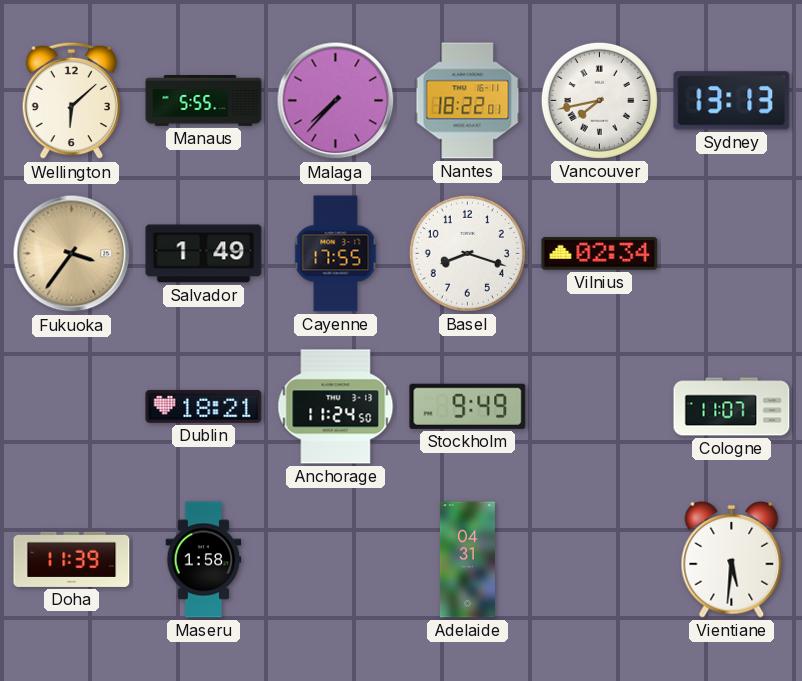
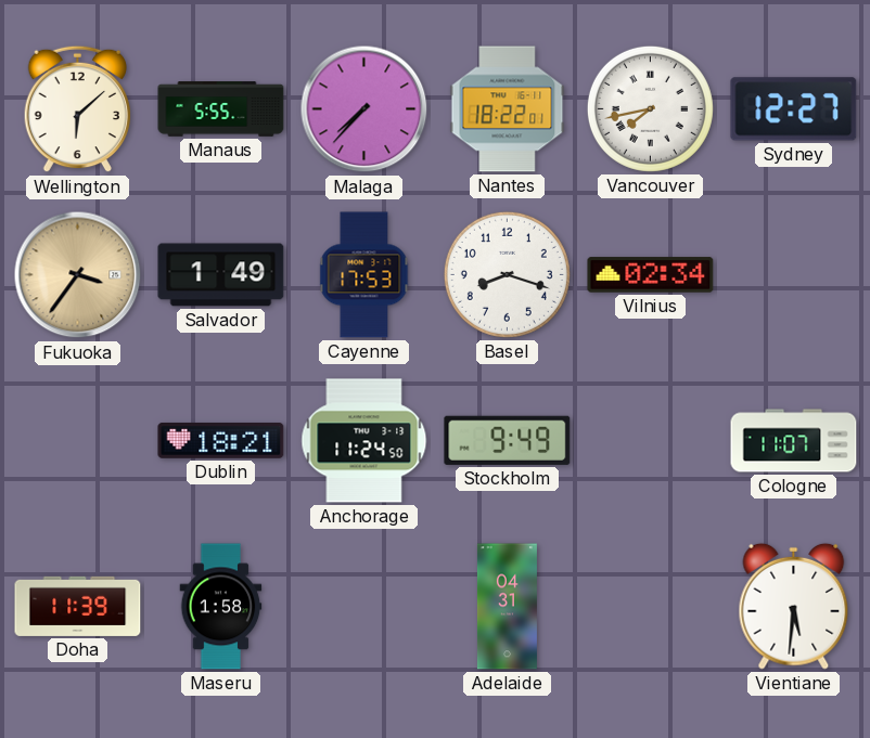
Sydney: 13:13 -> 12:27
Cayenne: 17:55 -> 17:53
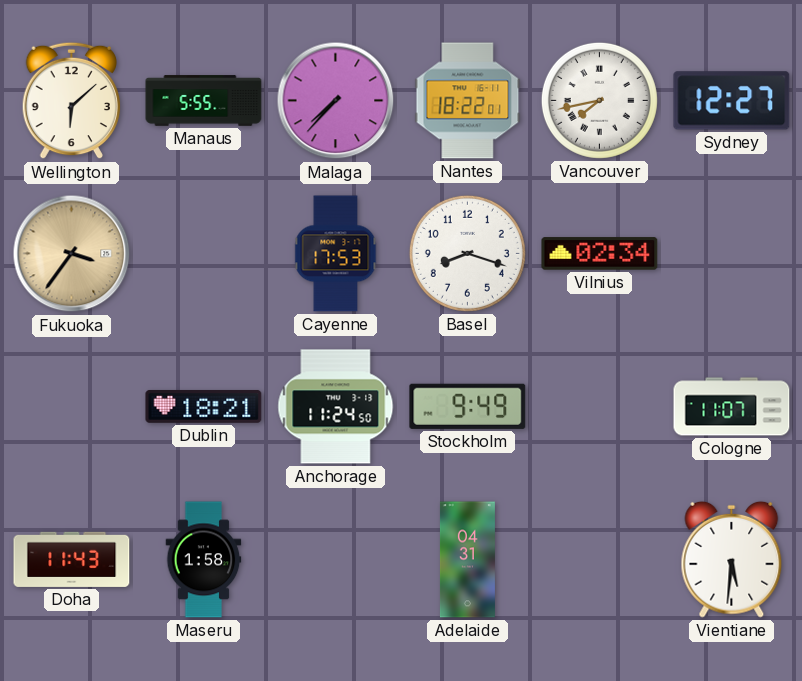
Salvador: 1:49 -> none
Doha: 11:39 -> 11:43
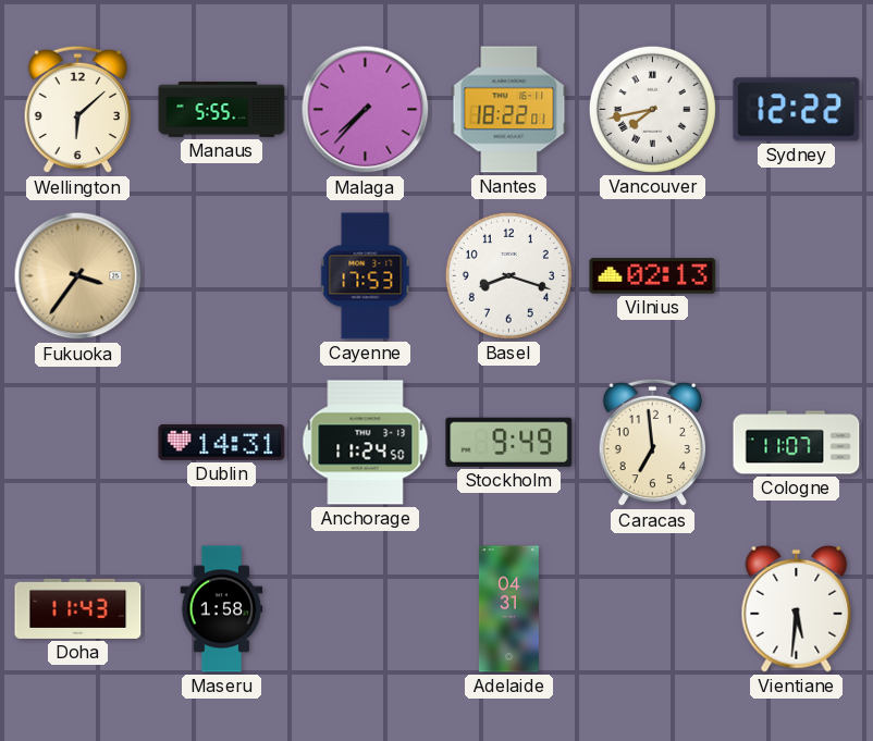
Sydney: 12:27 -> 12:22
Vilnius: 02:34 -> 02:13
Dublin: 18:21 -> 14:31
Caracas: none -> 6:59
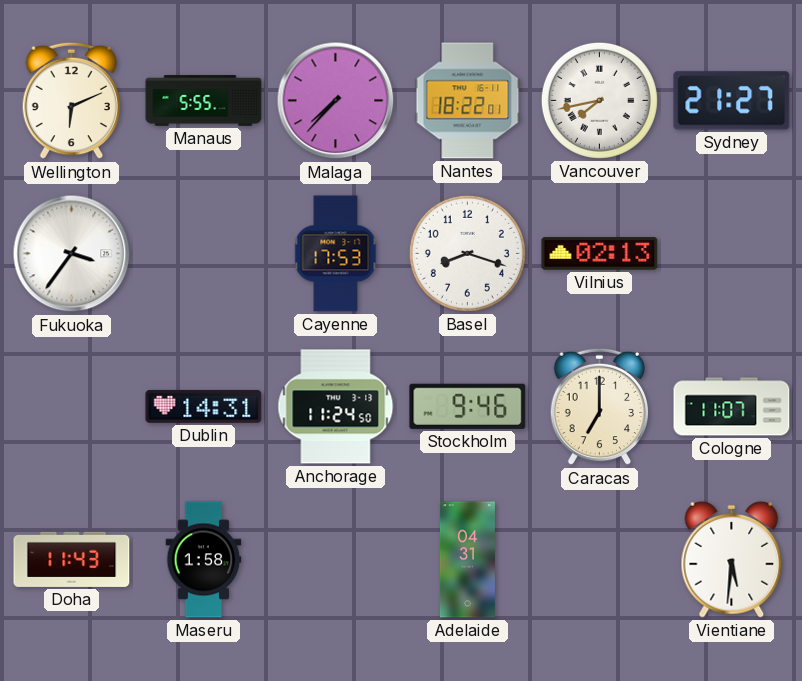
Wellington: 6:08 -> 6:11
Sydney: 12:22 -> 21:27
Fukuoka dial: champagne -> white
Stockholm: 9:49 -> 9:46
Caracas: 6:59 -> 7:00
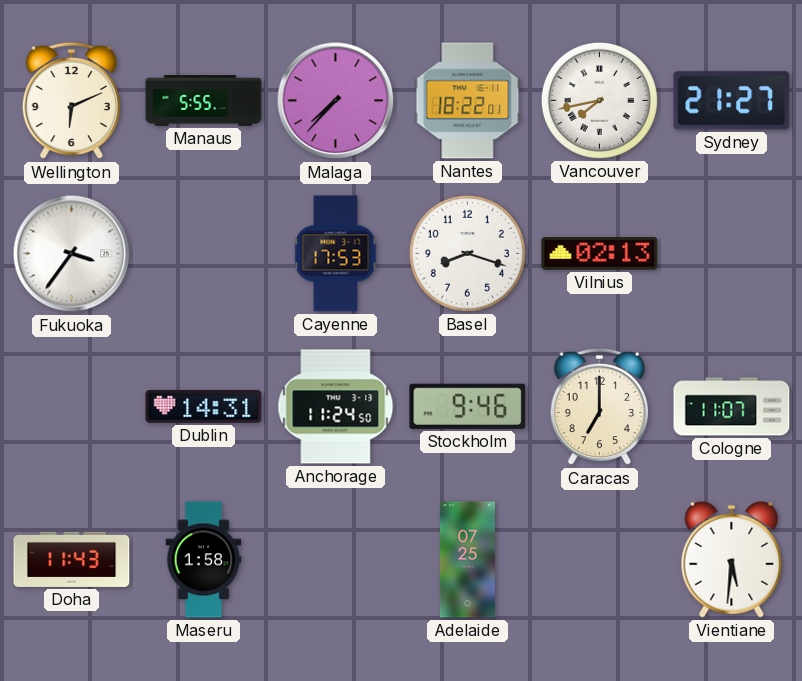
Adelaide: 04:31 -> 07:25
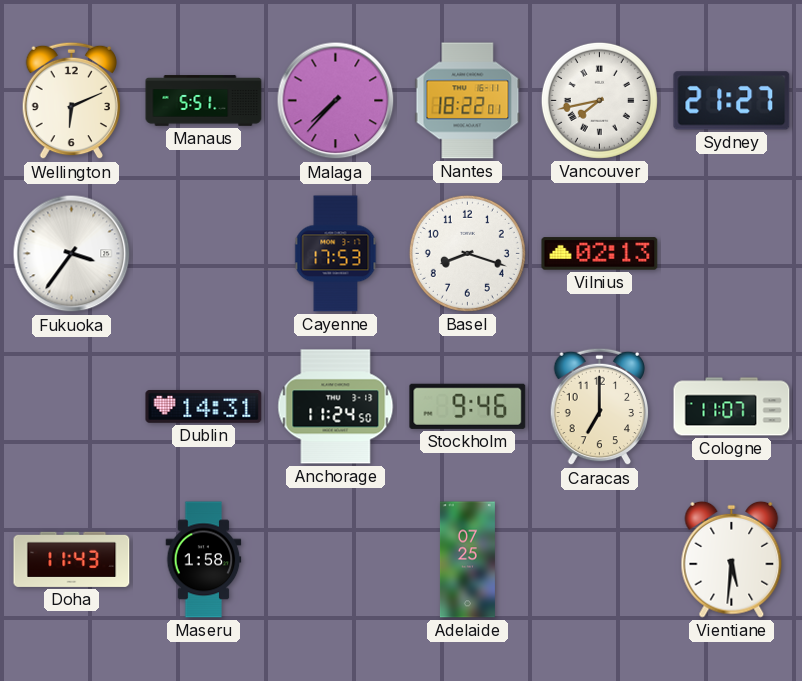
Manaus: 5:55 -> 5:51
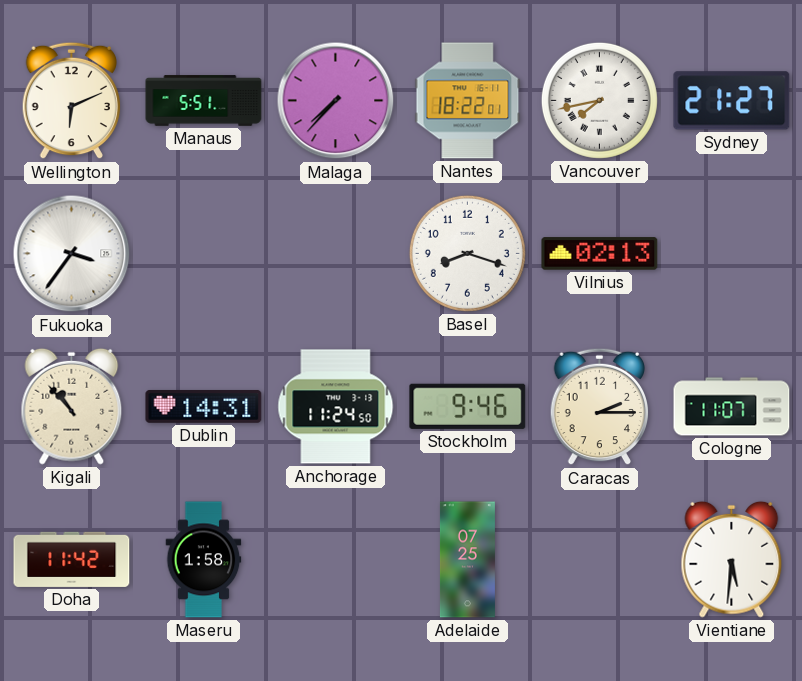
Cayenne: 17:53 -> none
Kigali: none -> 10:53
Caracas: 7:00 -> 2:15
Doha: 11:43 -> 11:42
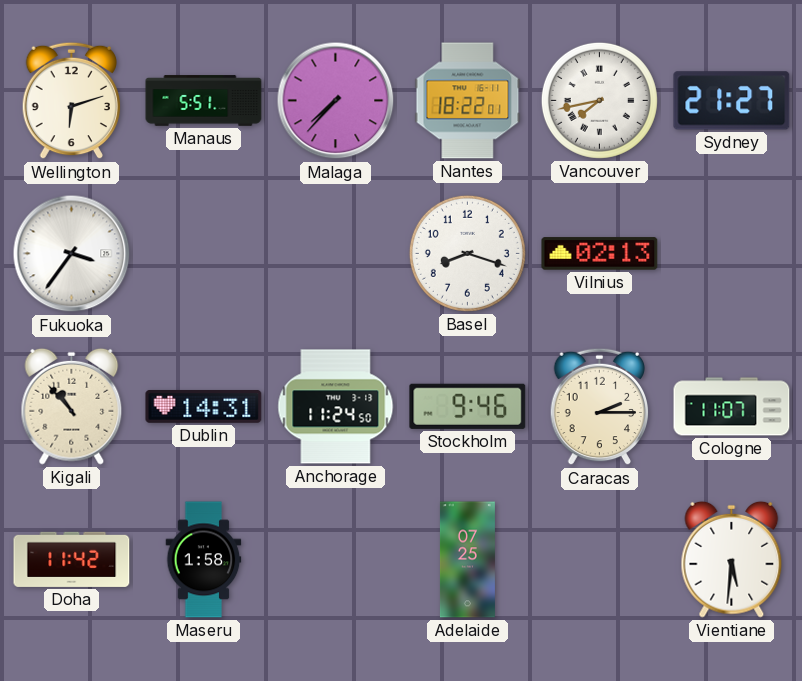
Wellington: 6:11 -> 6:12
